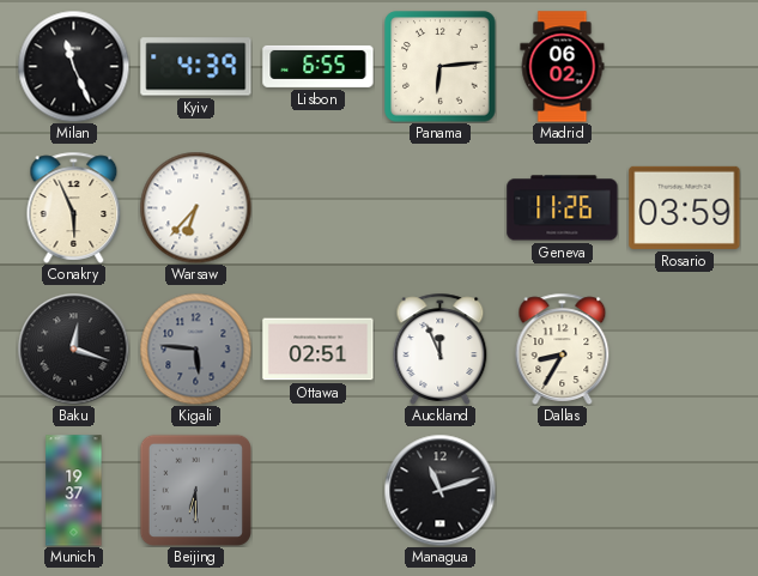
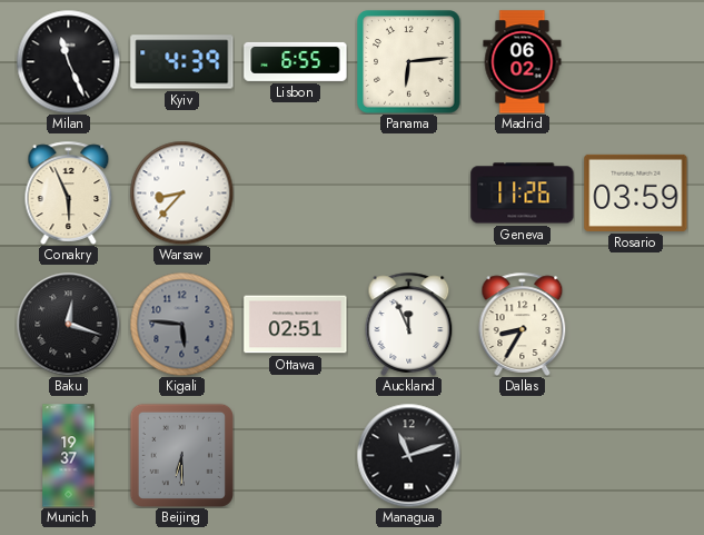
Warsaw: 6:37 -> 8:37
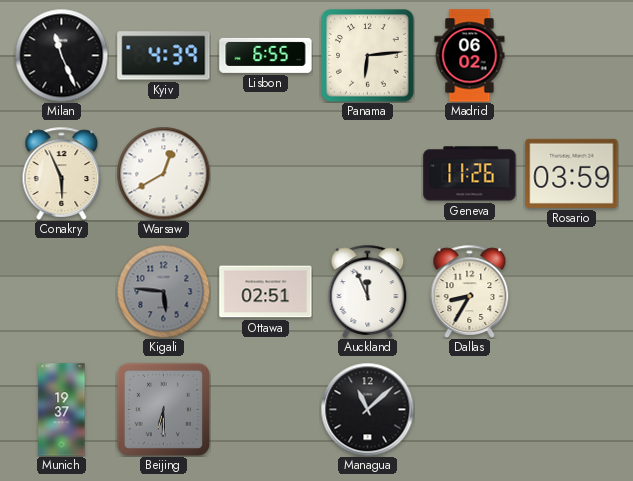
Warsaw: 8:37 -> 12:40
Baku: 12:18 -> none
Managua: 11:12 -> 11:08
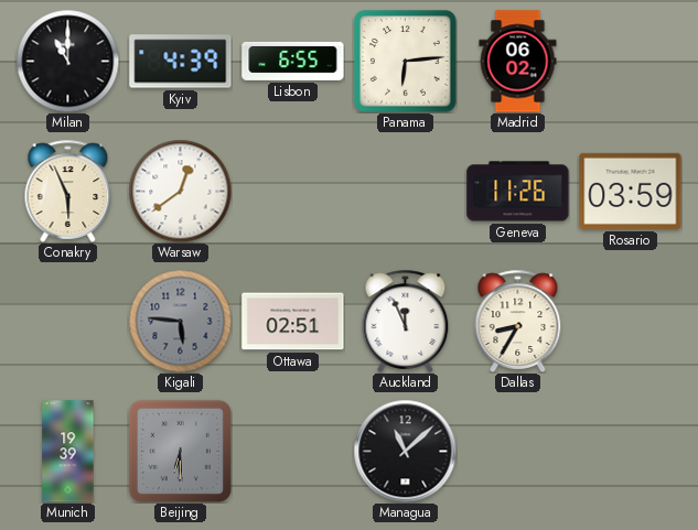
Milan: 11:26 -> 11:00
Warsaw: 12:40 -> 12:39
Munich: 19:37 -> 19:39
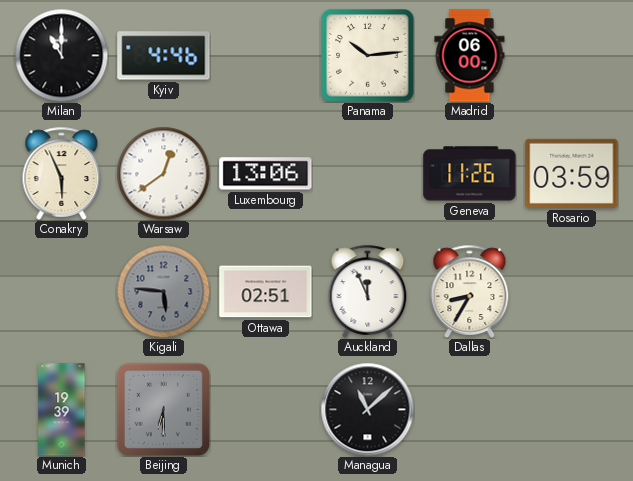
Kyiv: 4:39 -> 4:46
Lisbon: 6:55 -> none
Panama: 6:14 -> 10:14
Madrid: 06:02 -> 06:00
Luxembourg: none -> 13:06
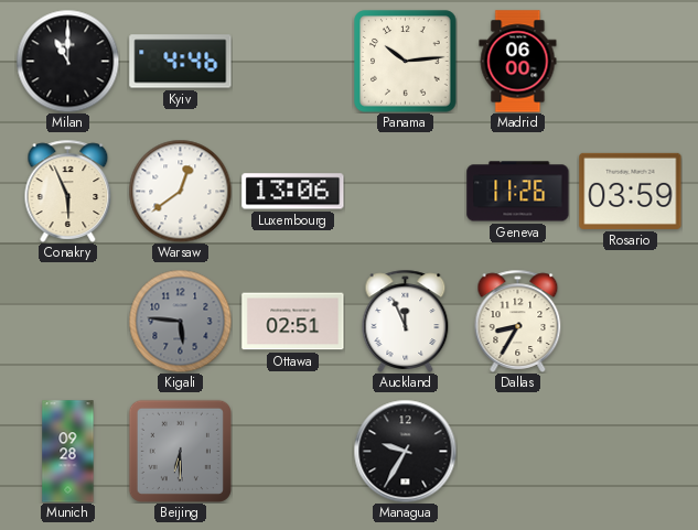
Munich: 19:39 -> 09:28
Managua: 11:08 -> 9:35
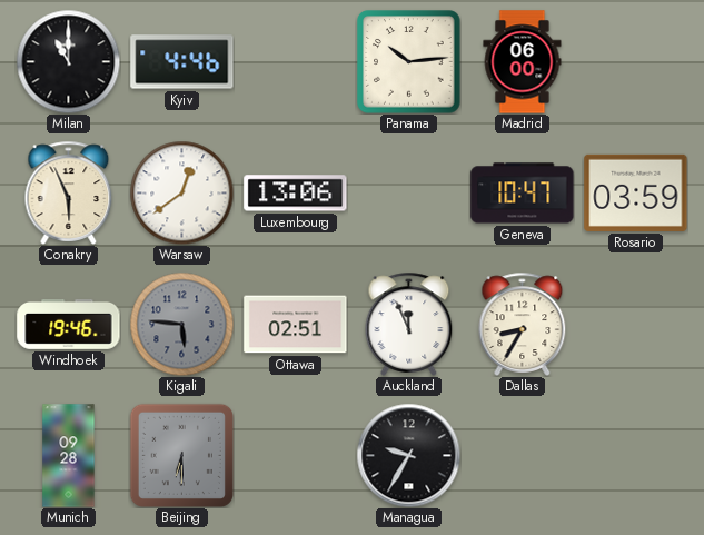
Geneva: 11:26 -> 10:47
Windhoek: none -> 19:46
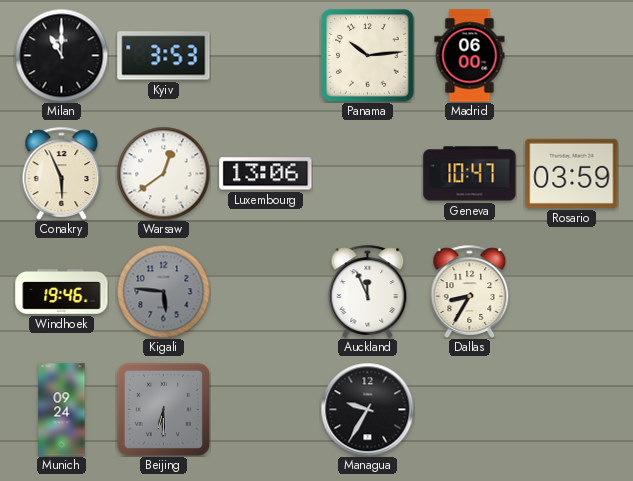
Kyiv: 4:46 -> 3:53
Ottawa: 02:51 -> none
Munich: 09:28 -> 09:24
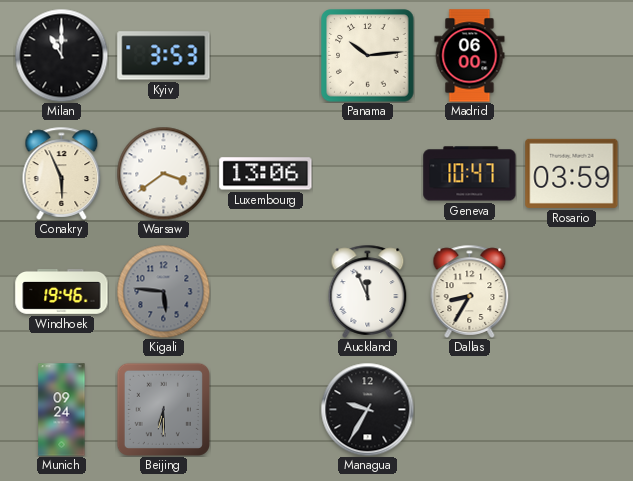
Warsaw: 12:39 -> 3:39
